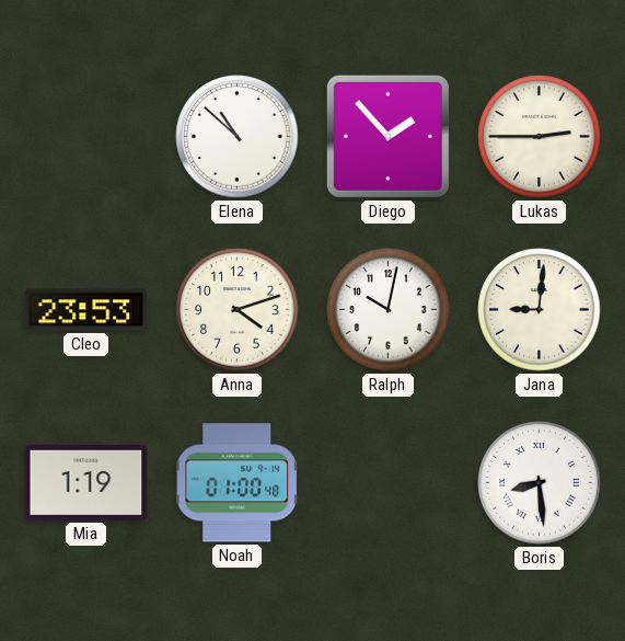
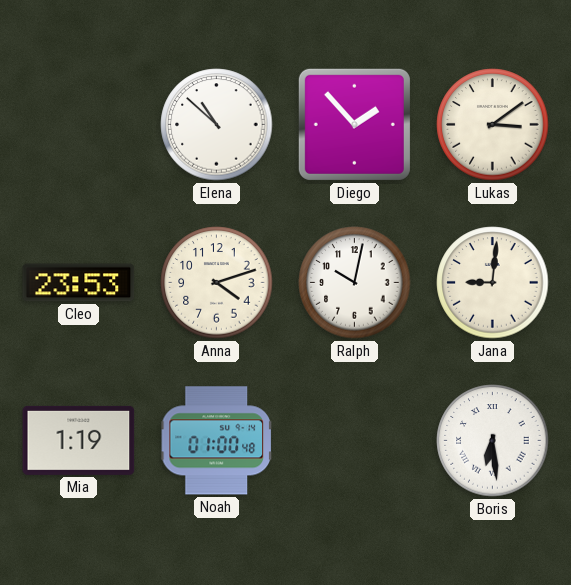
Lukas: 2:45 -> 3:09
Boris: 8:29 -> 6:29
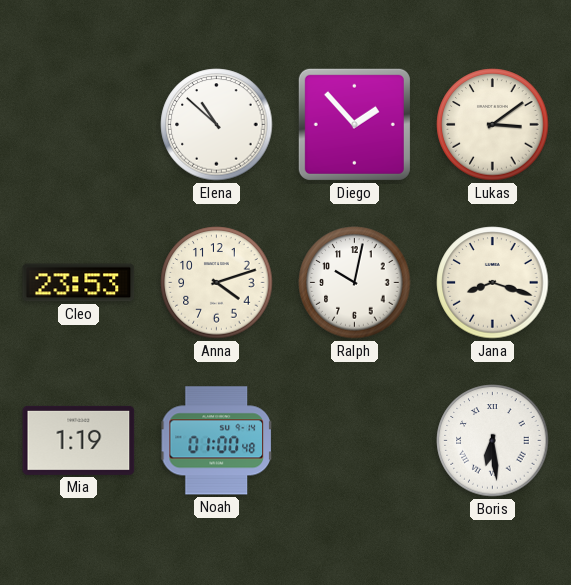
Jana: 9:01 -> 8:18
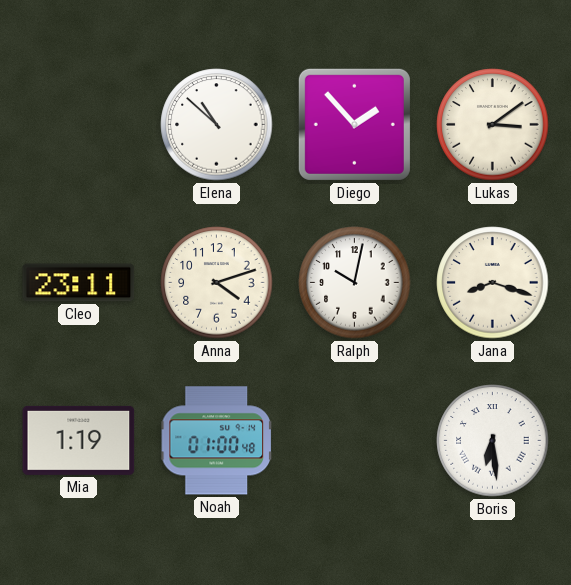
Cleo: 23:53 -> 23:11
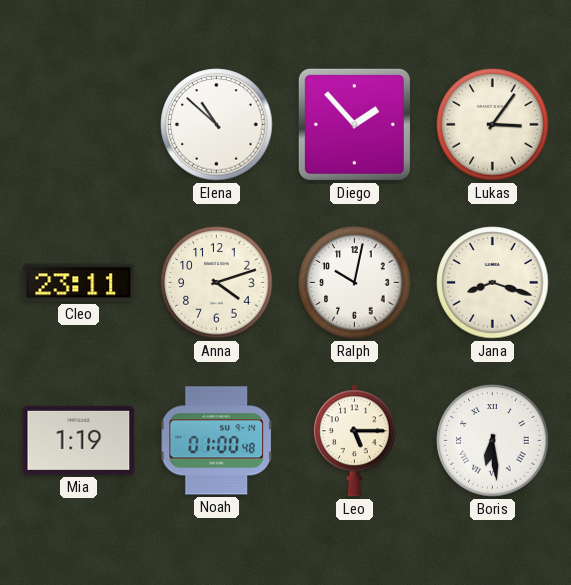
Lukas: 3:09 -> 3:06
Leo: none -> 5:15
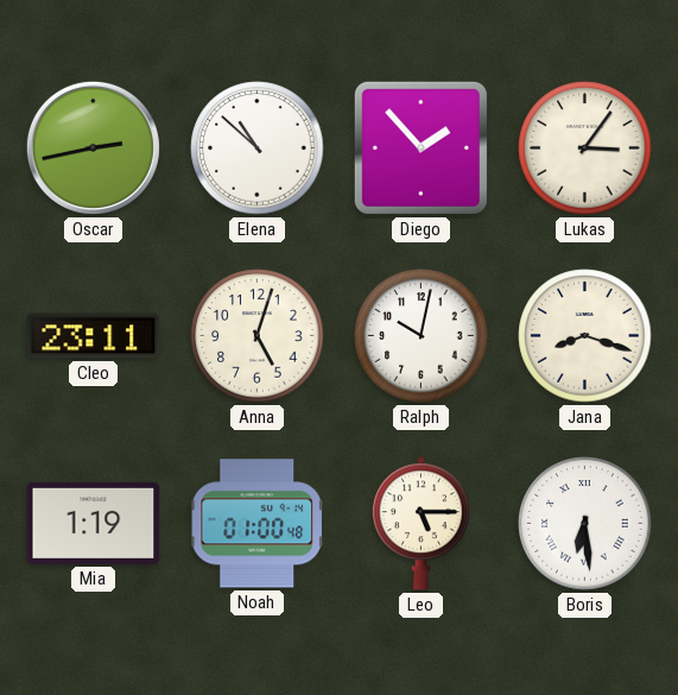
Oscar: none -> 2:43
Anna: 4:12 -> 5:03
